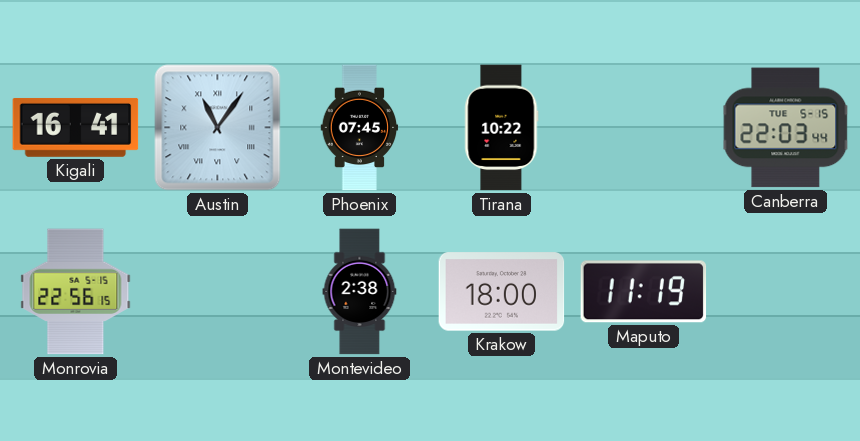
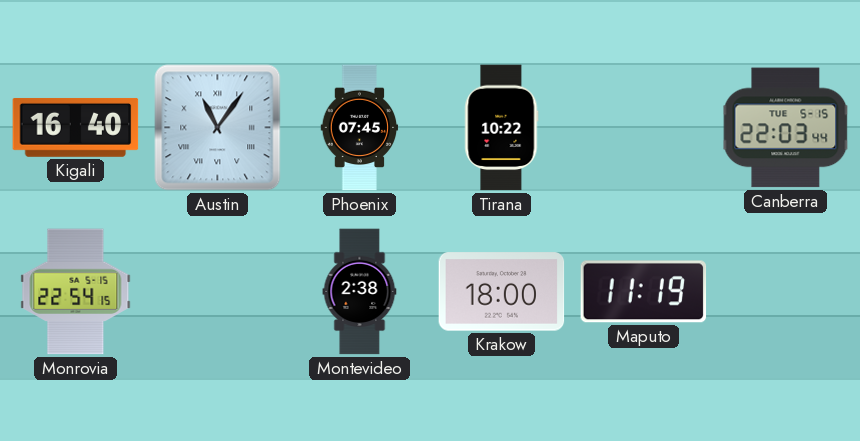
Kigali: 16:41 -> 16:40
Monrovia: 22:56 -> 22:54
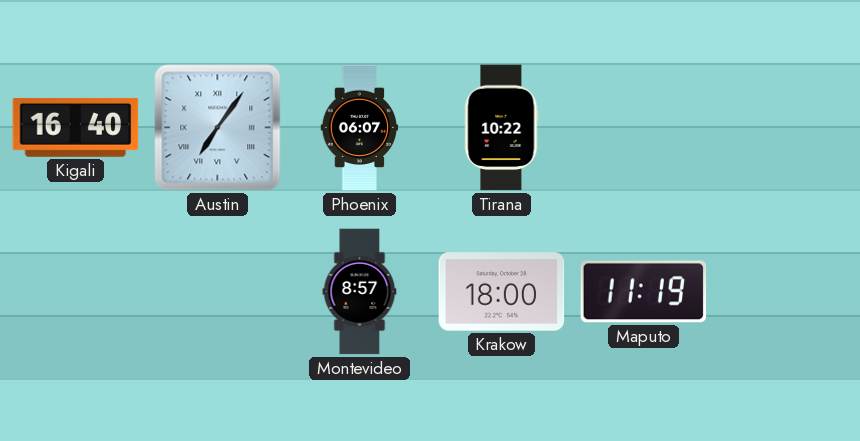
Austin: 11:06 -> 7:06
Phoenix: 07:45 -> 06:07
Canberra: 22:03 -> none
Monrovia: 22:54 -> none
Montevideo: 2:38 -> 8:57
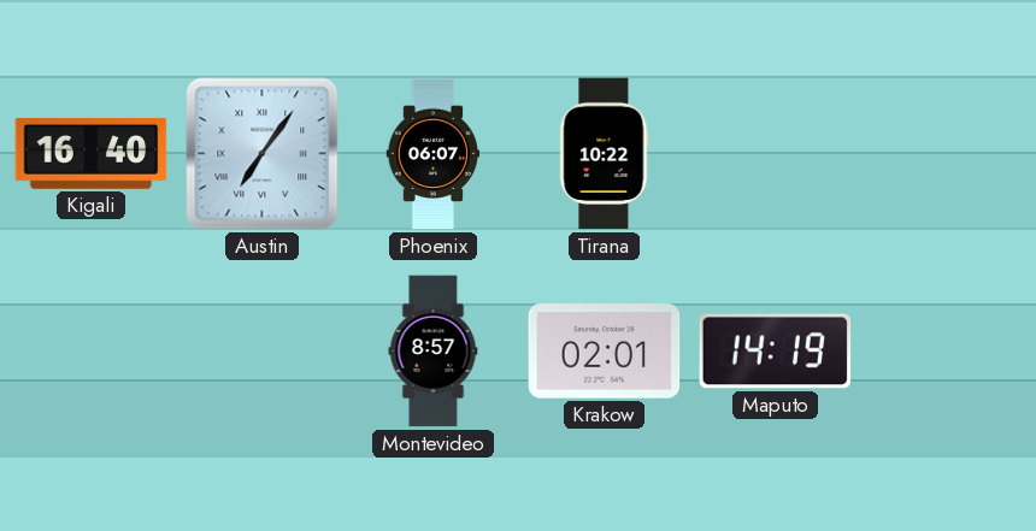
Krakow: 18:00 -> 02:01
Maputo: 11:19 -> 14:19
